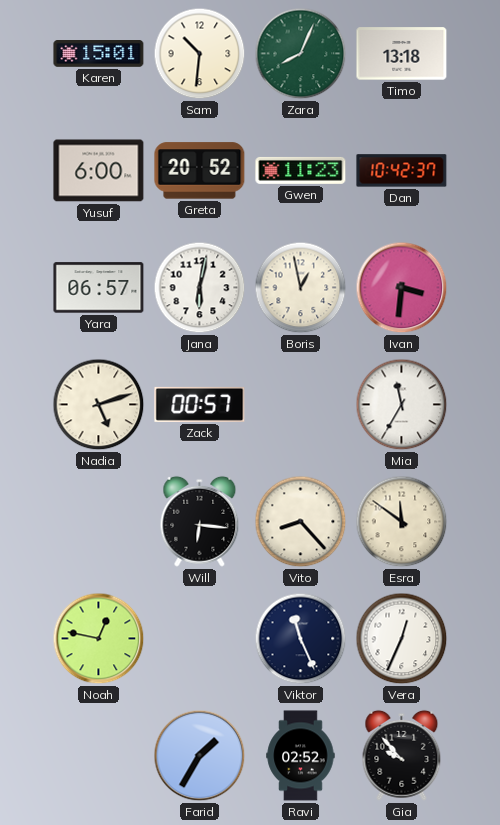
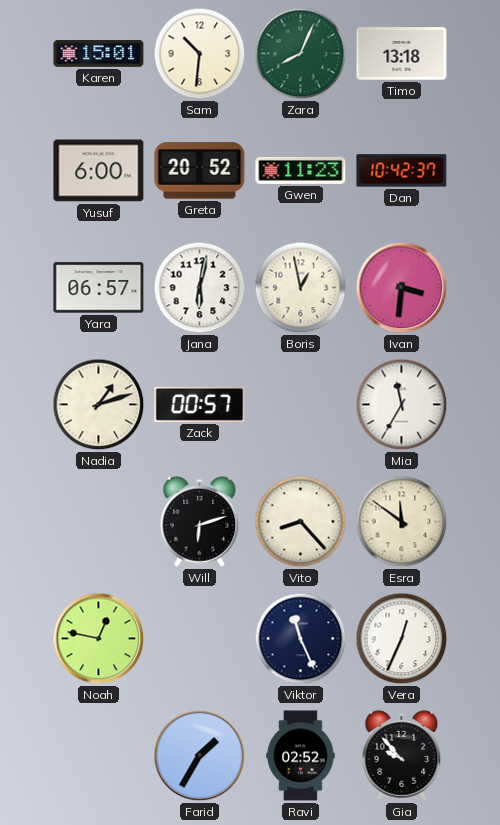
Nadia: 5:12 -> 1:12
Will: 6:16 -> 6:12
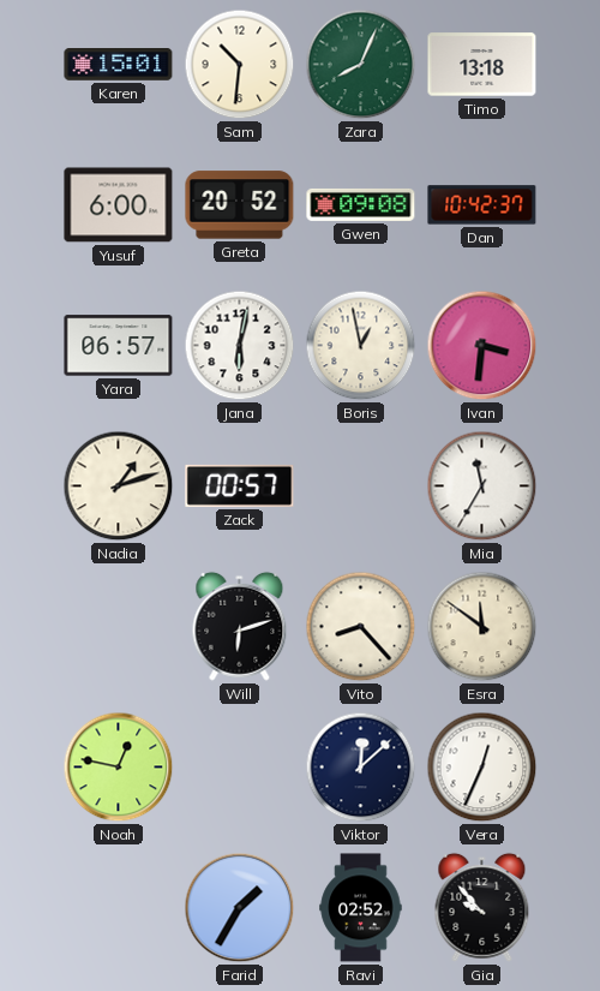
Gwen: 11:23 -> 09:08
Viktor: 11:26 -> 12:08
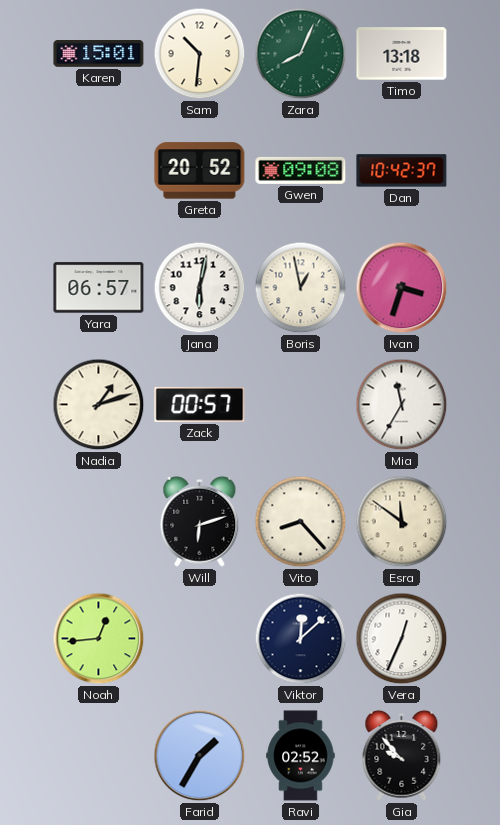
Yusuf: 6:00 -> none
Ivan: 3:31 -> 3:33
Noah: 12:47 -> 12:44
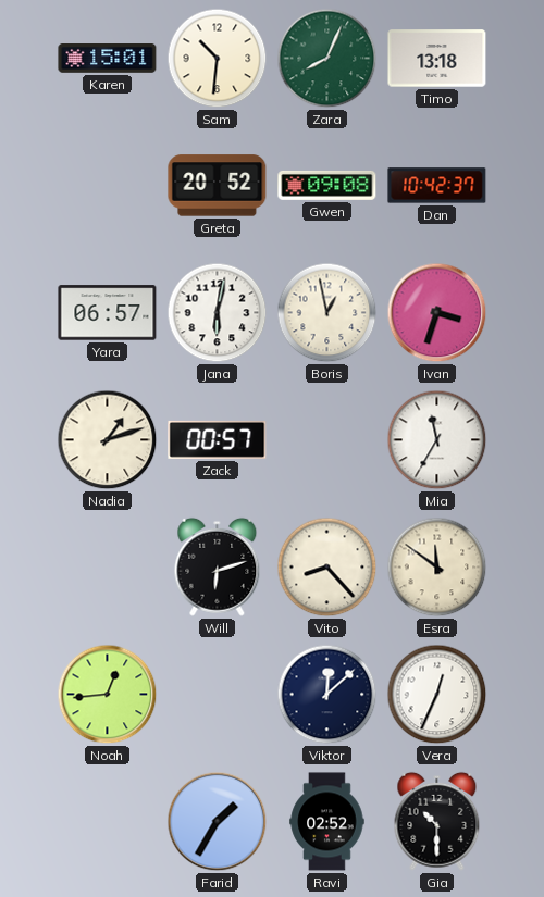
Gia: 9:53 -> 10:30
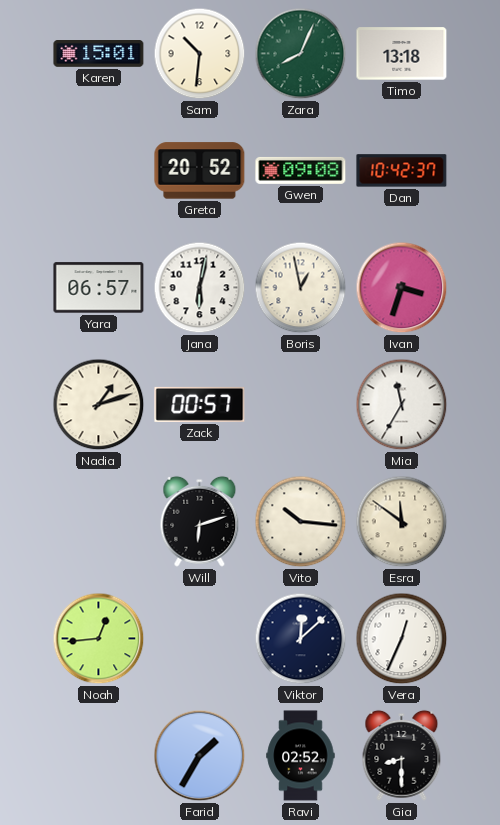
Vito: 8:23 -> 10:16
Gia: 10:30 -> 8:30
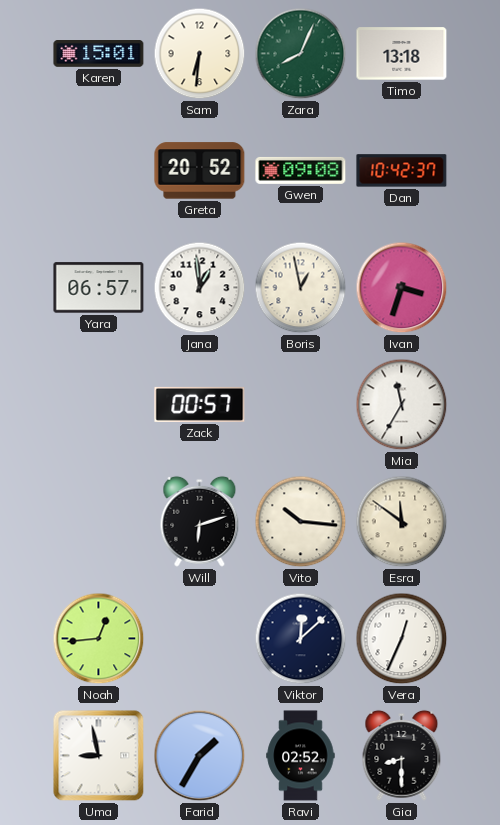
Sam: 10:31 -> 6:31
Jana: 6:02 -> 12:59
Nadia: 1:12 -> none
Uma: none -> 8:58
